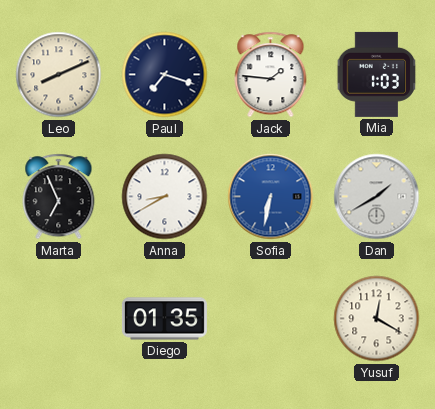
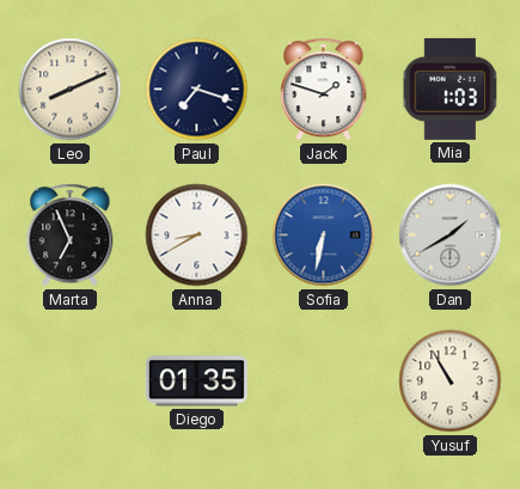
Jack: 1:46 -> 1:48
Yusuf: 12:20 -> 10:55
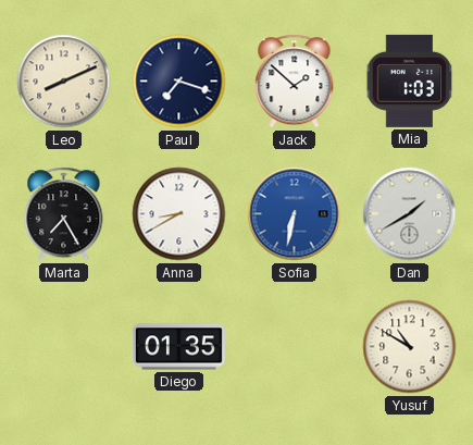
Jack: 1:48 -> 1:52
Marta: 6:56 -> 7:25
Yusuf: 10:55 -> 10:50
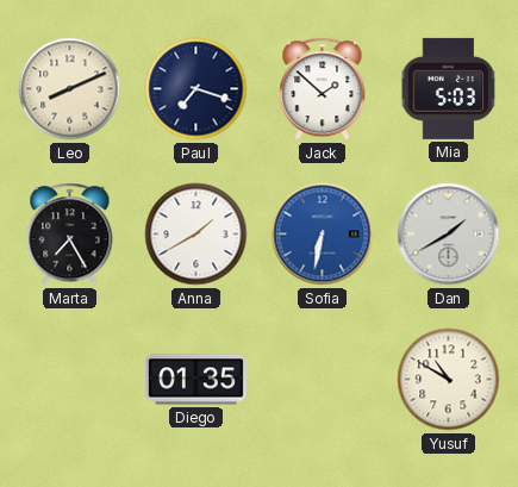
Mia: 1:03 -> 5:03
Anna: 8:40 -> 1:40
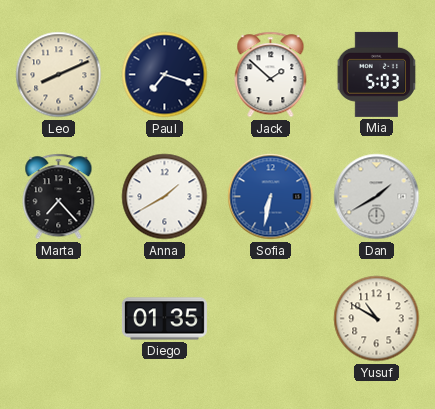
Marta: 7:25 -> 7:23
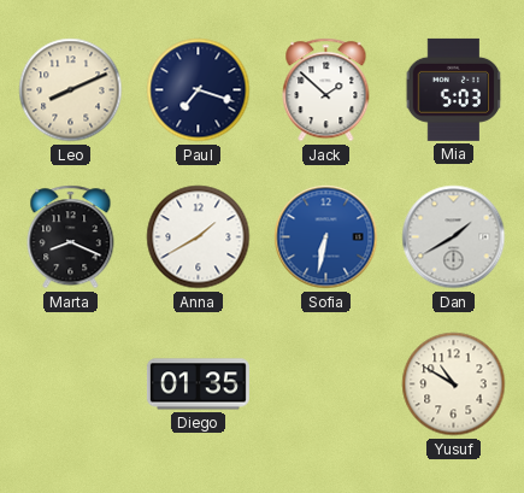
Marta: 7:23 -> 8:19
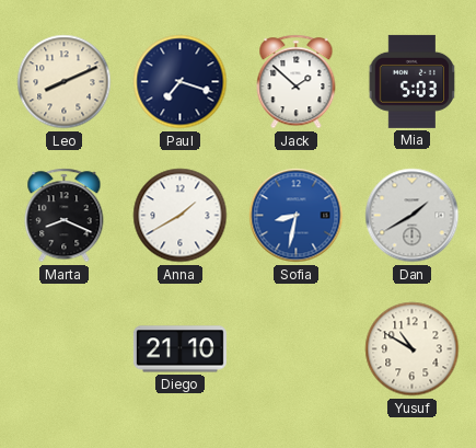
Sofia: 6:32 -> 8:32
Diego: 01:35 -> 21:10
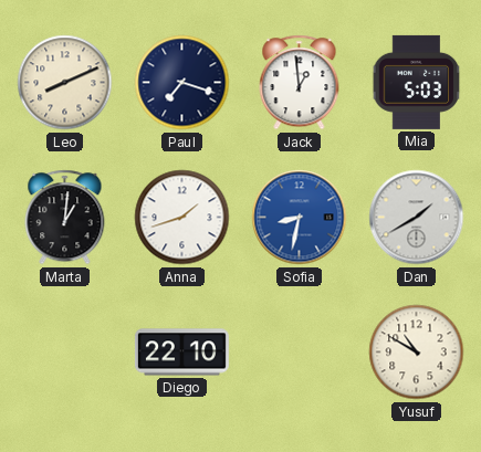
Jack: 1:52 -> 12:59
Marta: 8:19 -> 1:01
Anna: 1:40 -> 1:42
Diego: 21:10 -> 22:10
